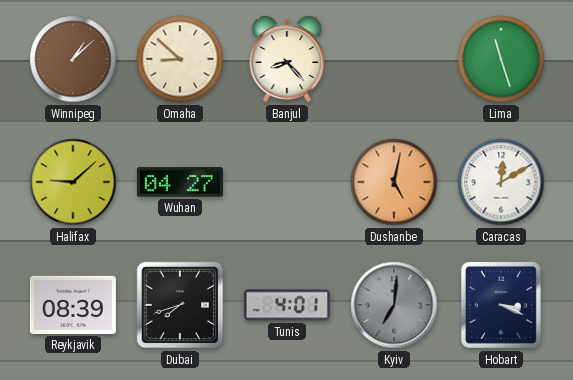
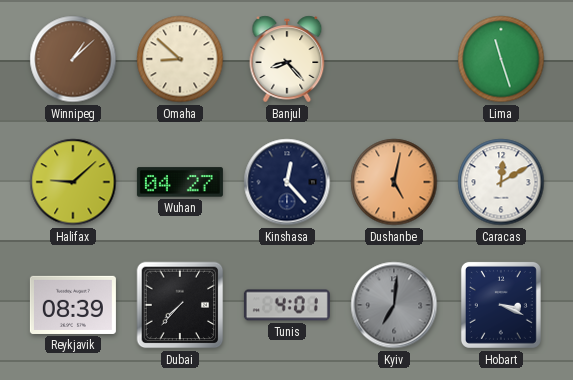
Kinshasa: none -> 12:23
Dubai: 7:42 -> 7:37
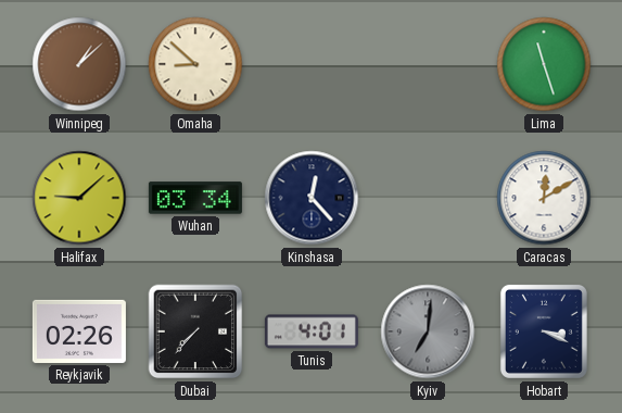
Banjul: 8:23 -> none
Wuhan: 04:27 -> 03:34
Dushanbe: 5:02 -> none
Reykjavik: 08:39 -> 02:26
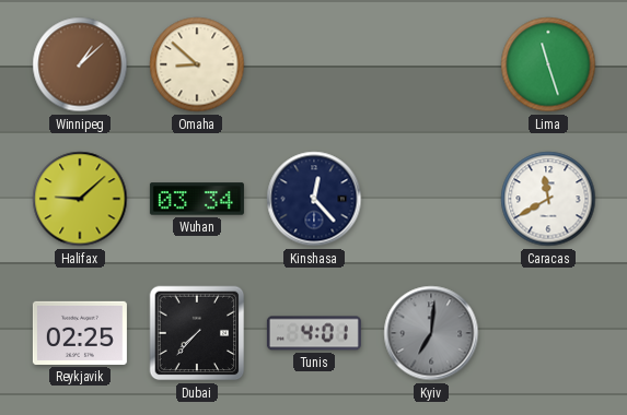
Caracas: 12:10 -> 11:40
Reykjavik: 02:26 -> 02:25
Hobart: 3:19 -> none
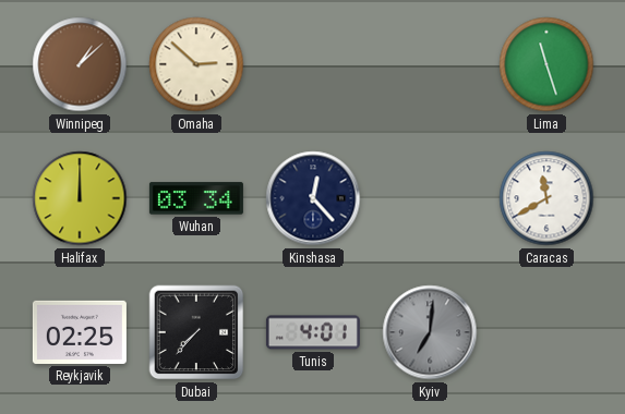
Omaha: 8:52 -> 2:52
Halifax: 9:08 -> 12:00
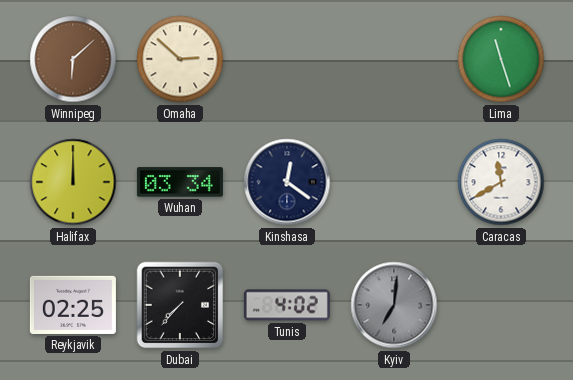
Winnipeg: 1:08 -> 6:08
Kinshasa: 12:23 -> 12:21
Tunis: 4:01 -> 4:02
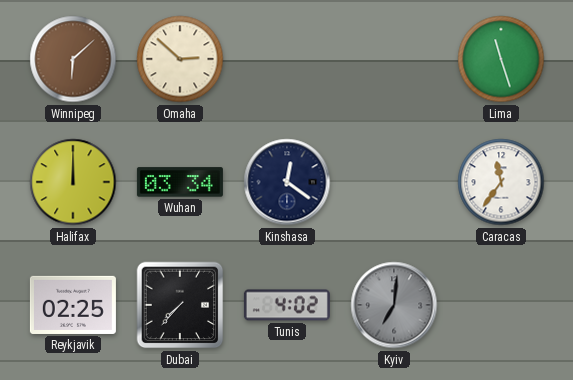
Caracas: 11:40 -> 11:36
